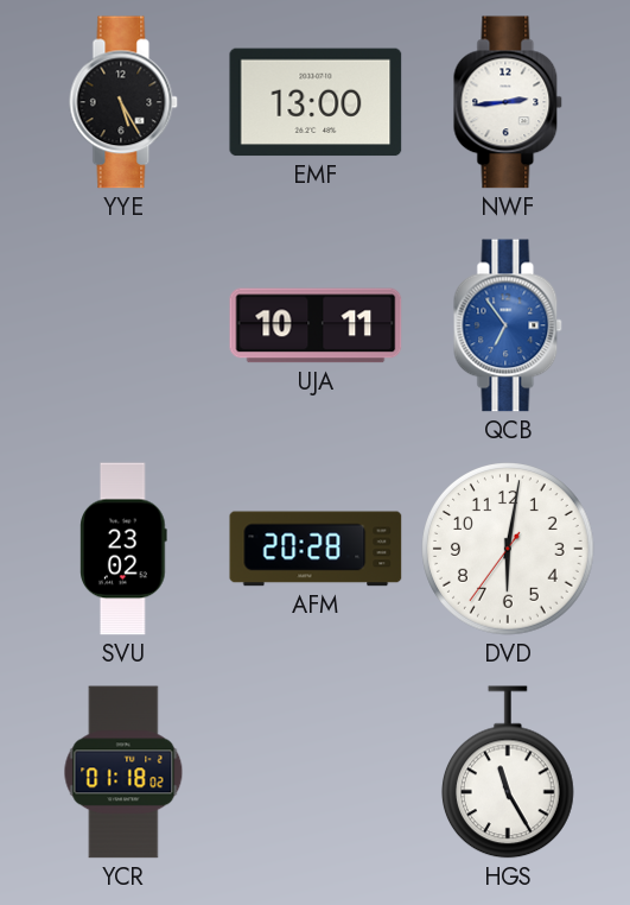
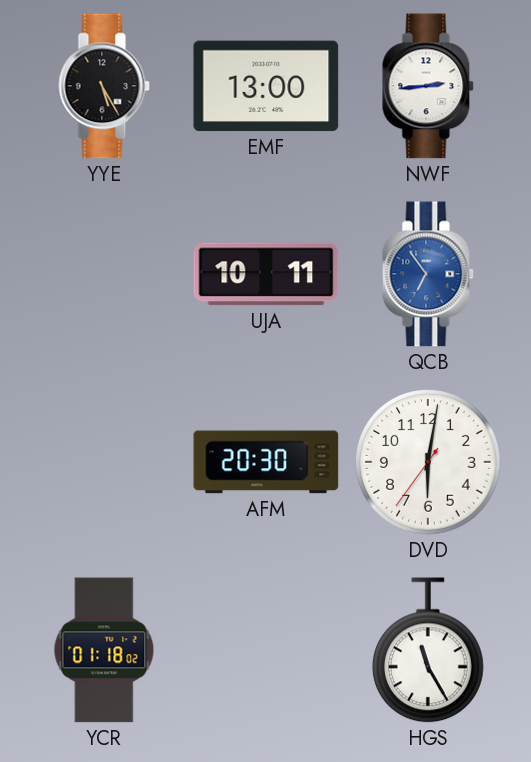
SVU: 23:02 -> none
AFM: 20:28 -> 20:30
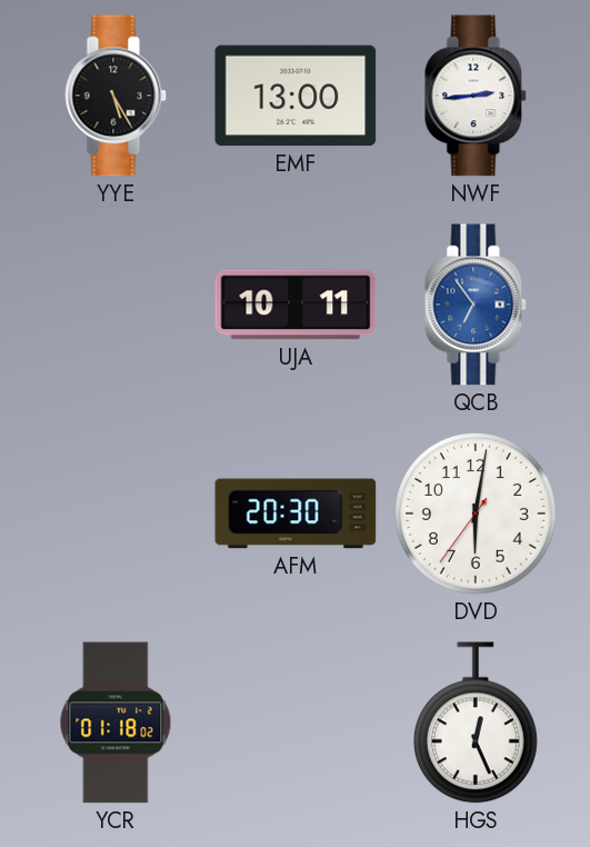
HGS: 11:25 -> 12:26
